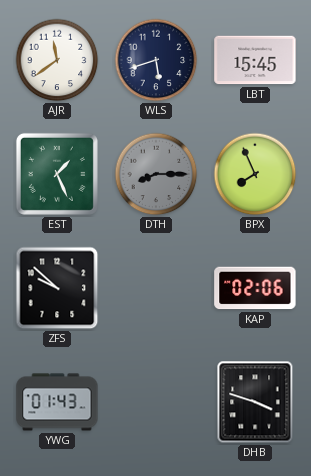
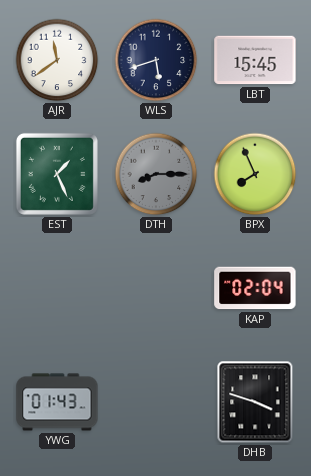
ZFS: 9:52 -> none
KAP: 02:06 -> 02:04
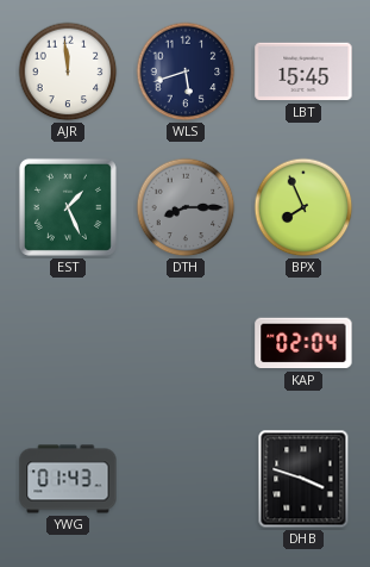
AJR: 11:39 -> 11:59
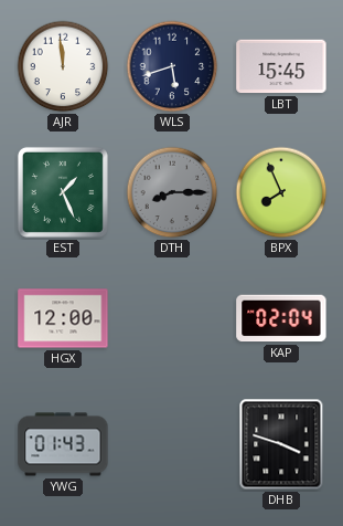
HGX: none -> 12:00
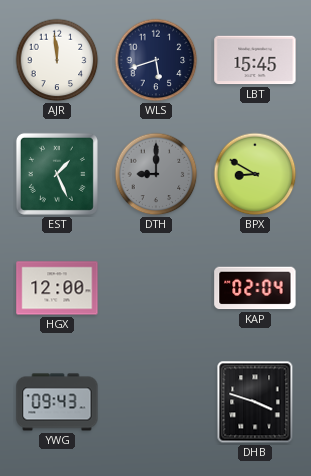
DTH: 8:15 -> 9:00
BPX: 7:56 -> 8:50
YWG: 01:43 -> 09:43
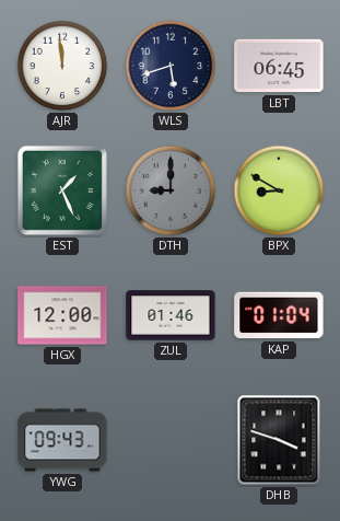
LBT: 15:45 -> 06:45
ZUL: none -> 01:46
KAP: 02:04 -> 01:04
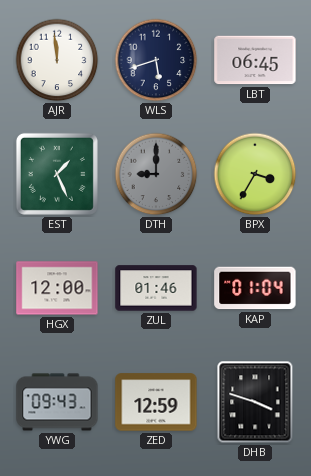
BPX: 8:50 -> 3:35
ZED: none -> 12:59
